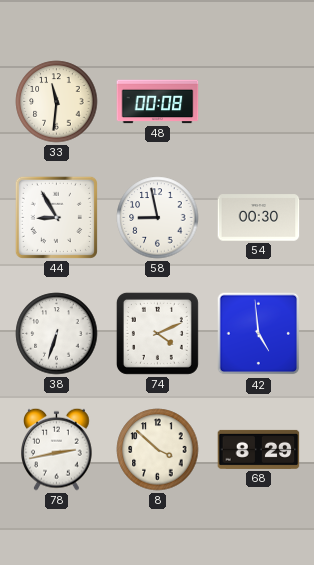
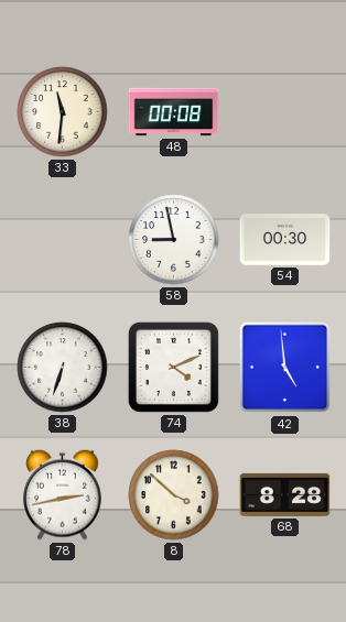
44: 8:55 -> none
68: 8:29 -> 8:28
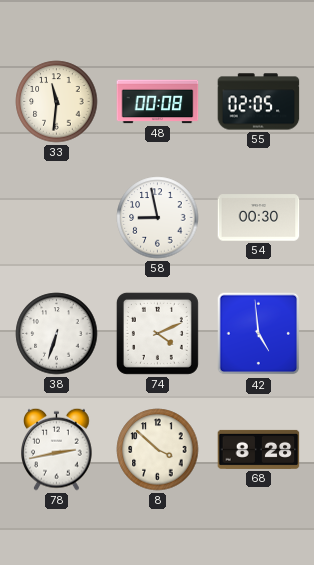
55: none -> 02:05
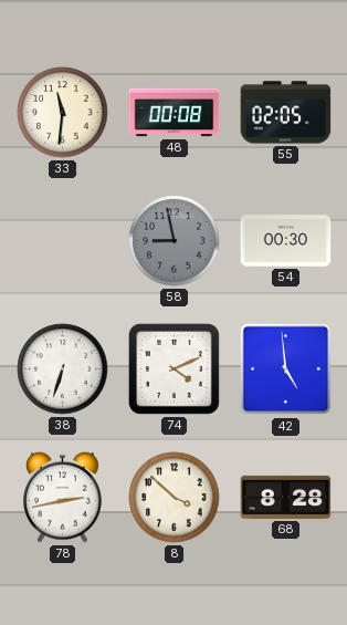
58 dial: white -> grey
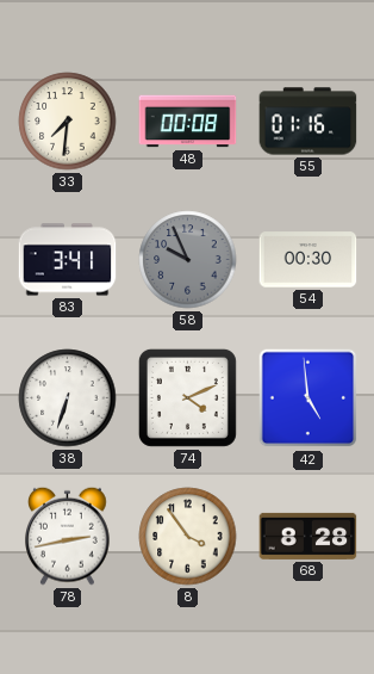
33: 11:31 -> 7:31
55: 02:05 -> 01:16
83: none -> 3:41
58: 8:58 -> 9:56
8: 3:52 -> 3:54
